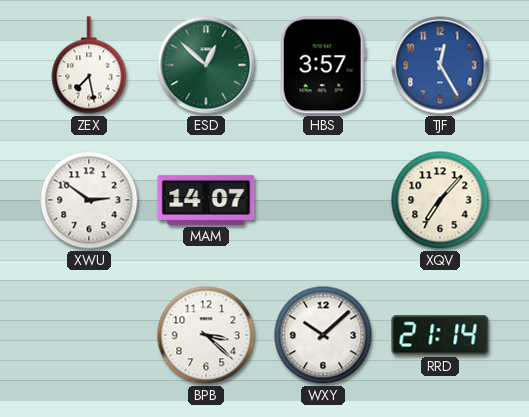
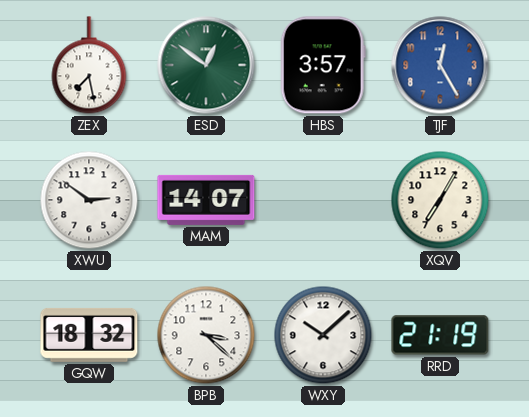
ESD: 12:52 -> 12:51
XQV: 7:07 -> 7:05
GQW: none -> 18:32
RRD: 21:14 -> 21:19
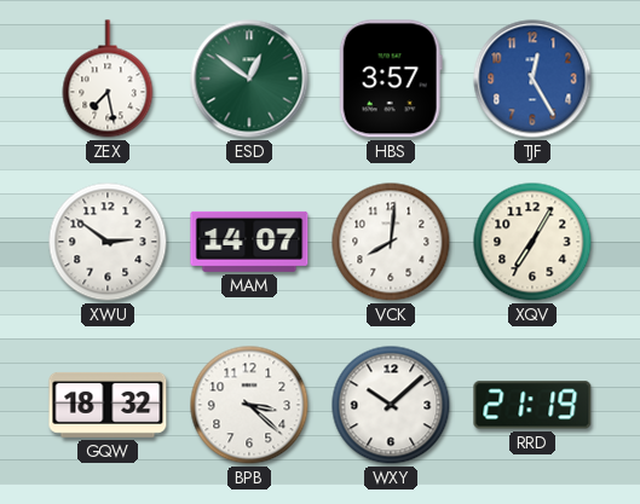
VCK: none -> 8:01
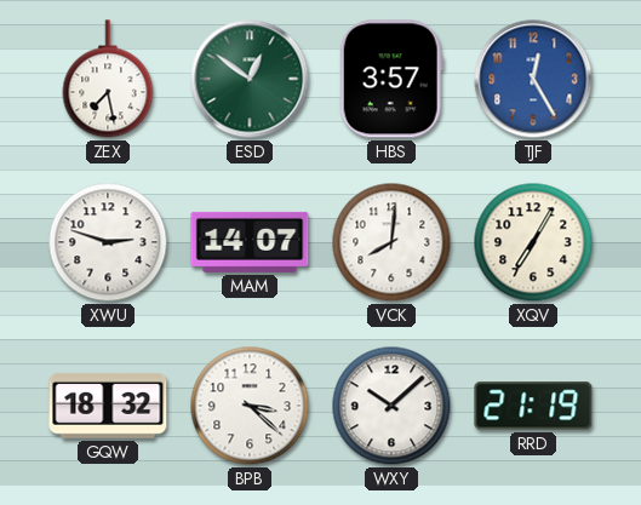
XWU: 2:51 -> 2:48
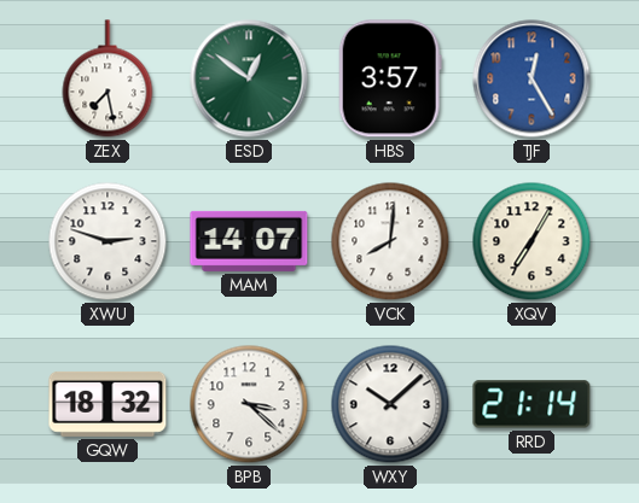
RRD: 21:19 -> 21:14
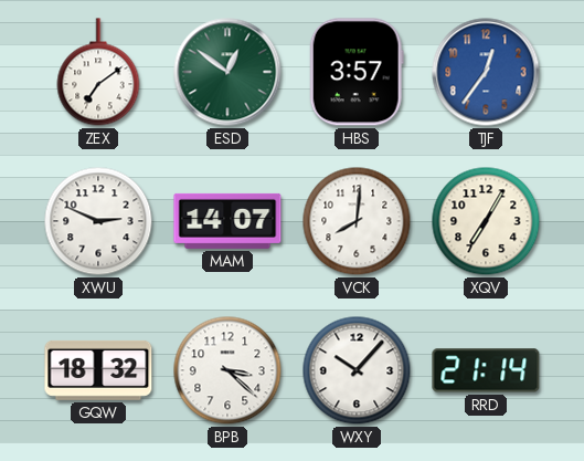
ZEX: 7:28 -> 7:09
TJF: 12:25 -> 12:36
XWU: 2:48 -> 2:49
WXY: 10:08 -> 10:07
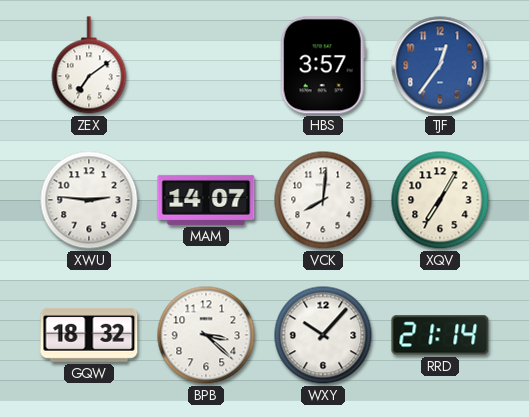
ESD: 12:51 -> none
XWU: 2:49 -> 2:46
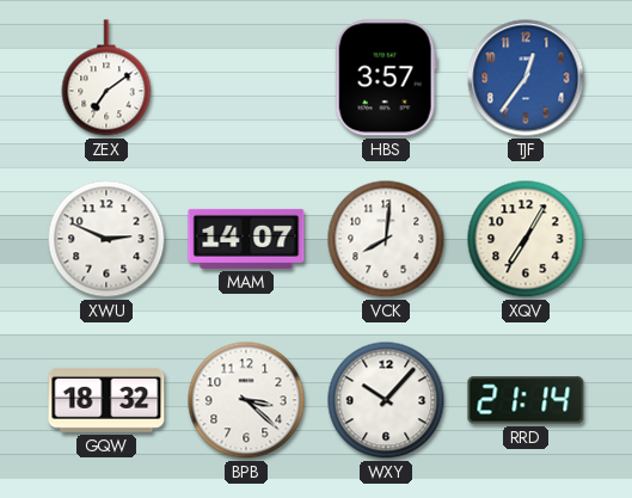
XWU: 2:46 -> 2:49
